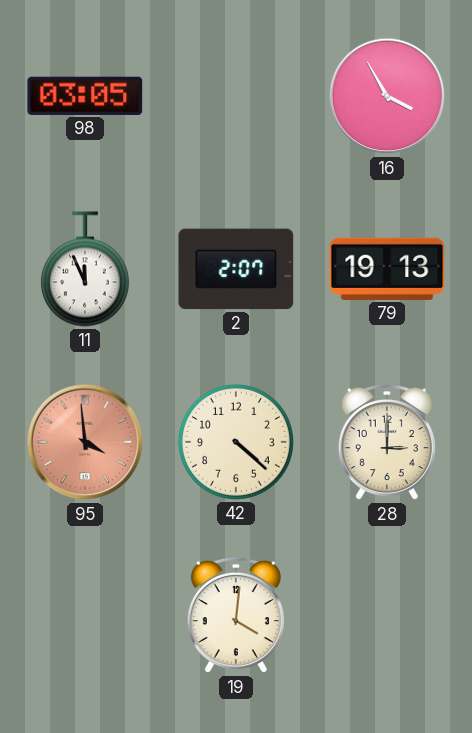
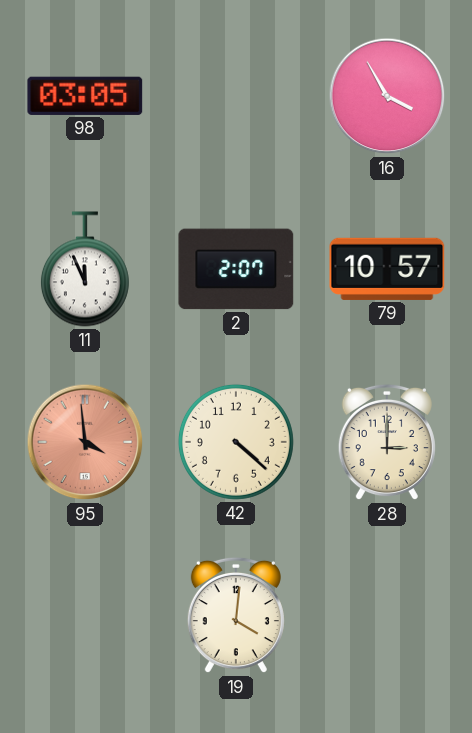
79: 19:13 -> 10:57
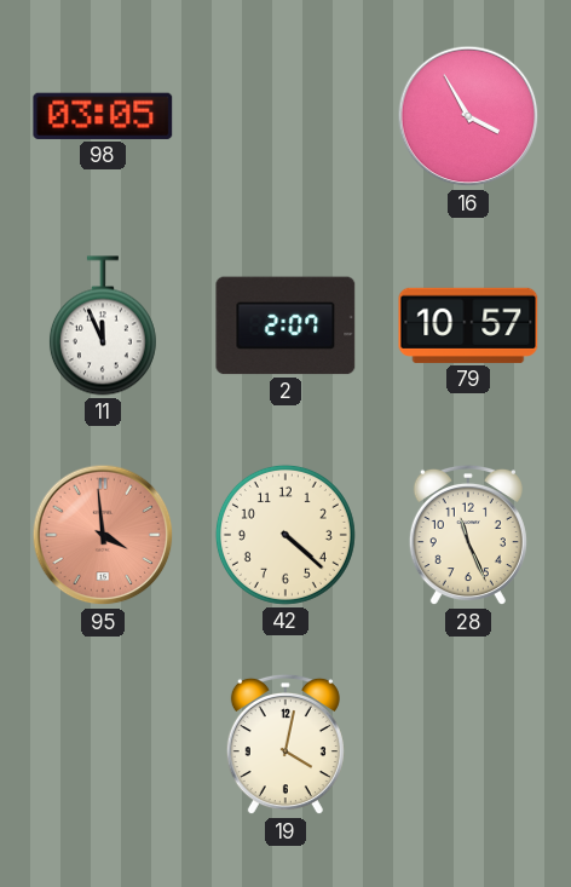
28: 3:00 -> 11:26
19: 4:01 -> 4:02
